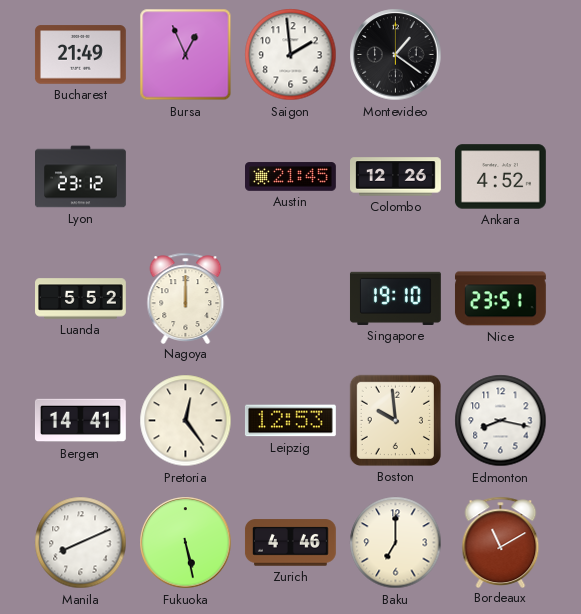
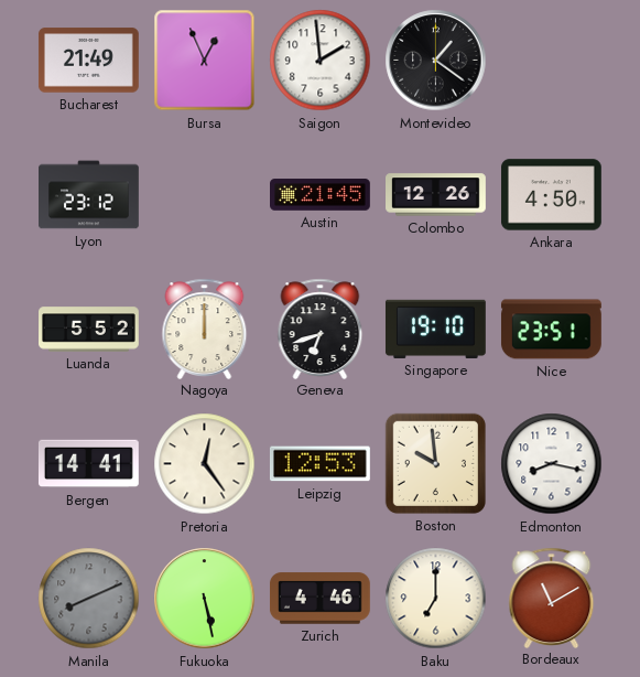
Ankara: 4:52 -> 4:50
Geneva: none -> 6:42
Manila dial: white -> grey
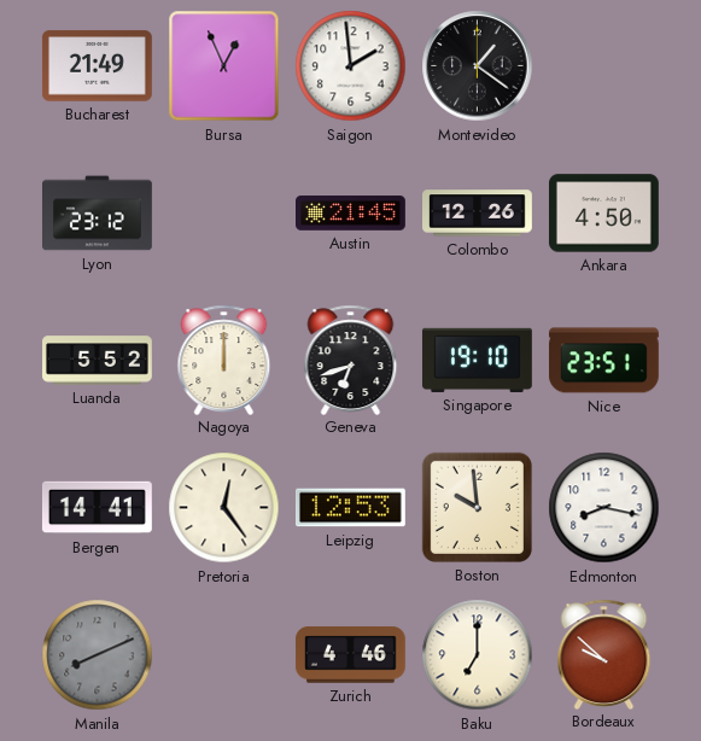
Fukuoka: 5:28 -> none
Bordeaux: 11:10 -> 9:52
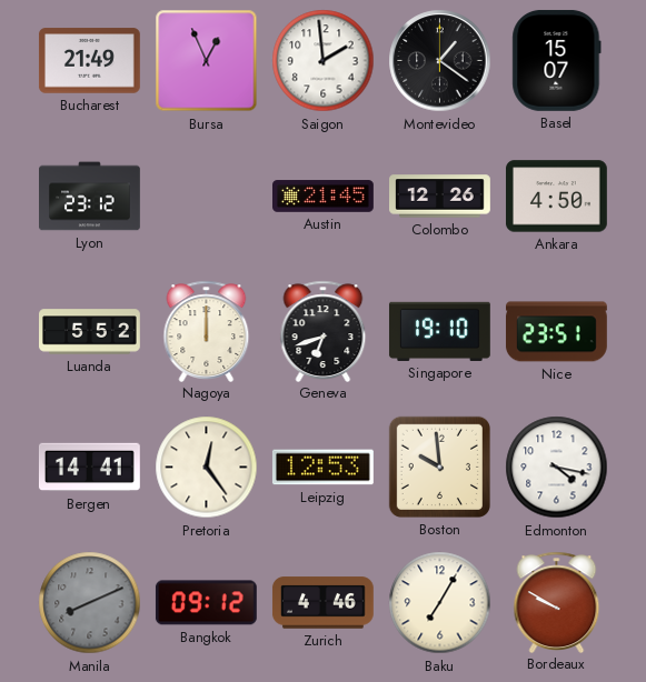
Basel: none -> 15:07
Edmonton: 8:17 -> 4:17
Bangkok: none -> 09:12
Baku: 7:00 -> 7:05
Bordeaux: 9:52 -> 9:50
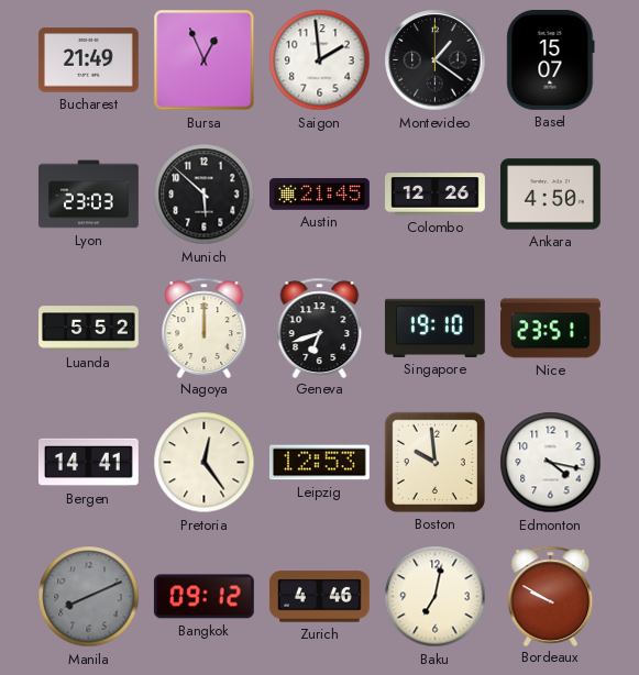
Lyon: 23:12 -> 23:03
Munich: none -> 5:52
Baku: 7:05 -> 7:02
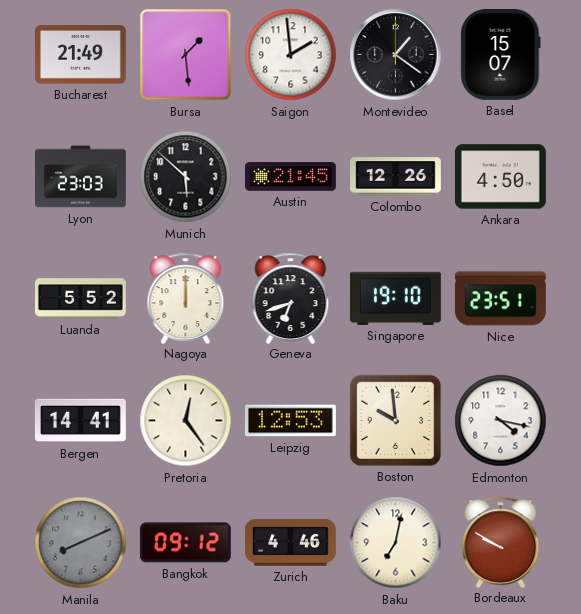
Bursa: 12:56 -> 1:29
